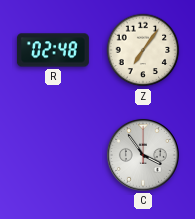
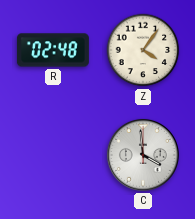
Z: 7:06 -> 4:06
C: 3:54 -> 3:59
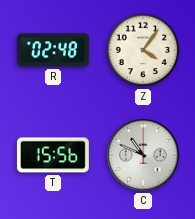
T: none -> 15:56
C: 3:59 -> 10:49
